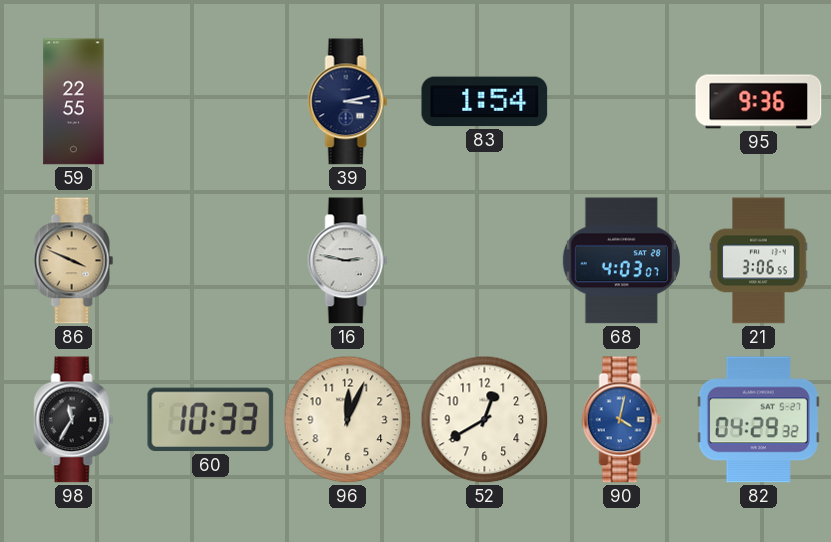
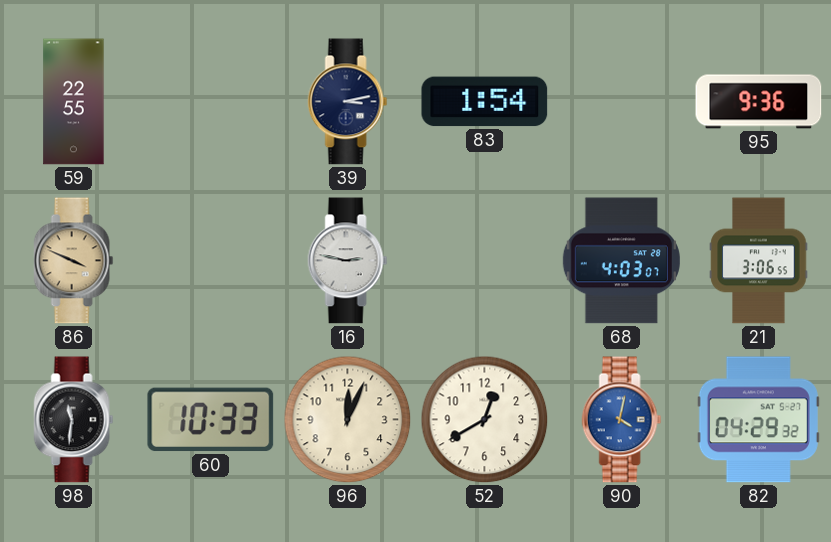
98: 11:35 -> 11:31
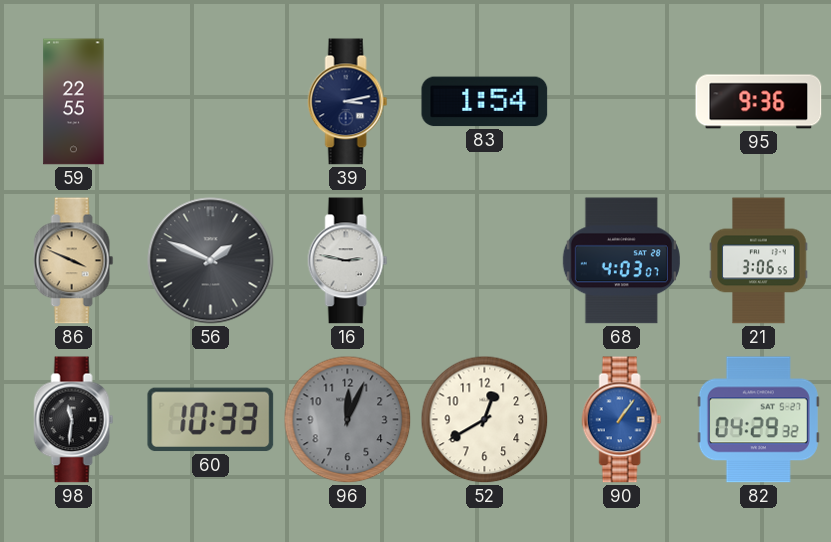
56: none -> 1:49
96 dial: cream -> grey
90: 4:02 -> 1:06
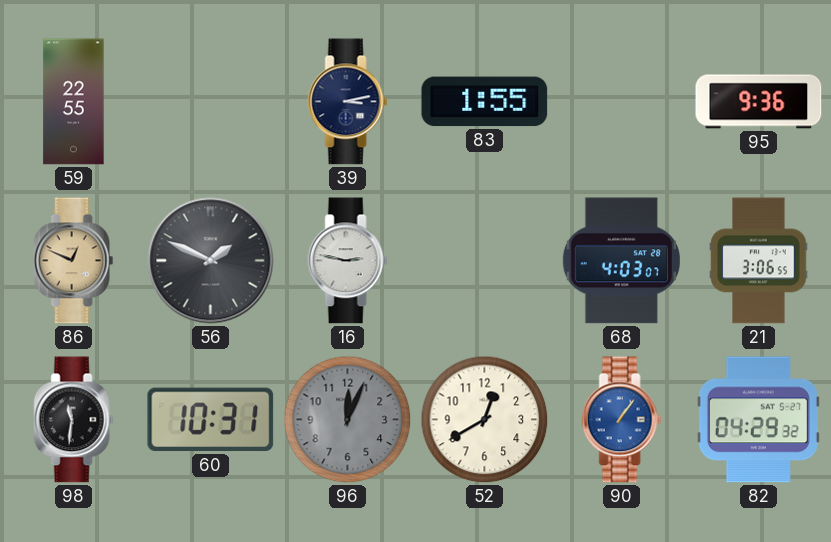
83: 1:54 -> 1:55
86: 3:49 -> 12:49
60: 10:33 -> 10:31
